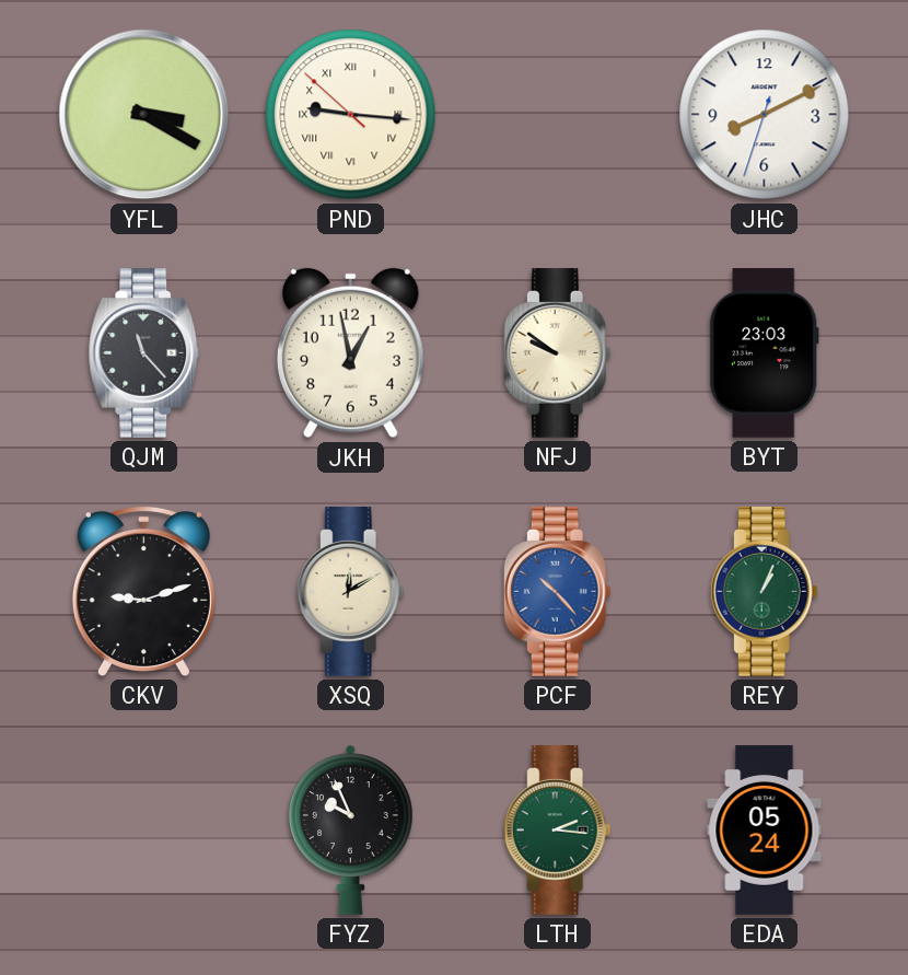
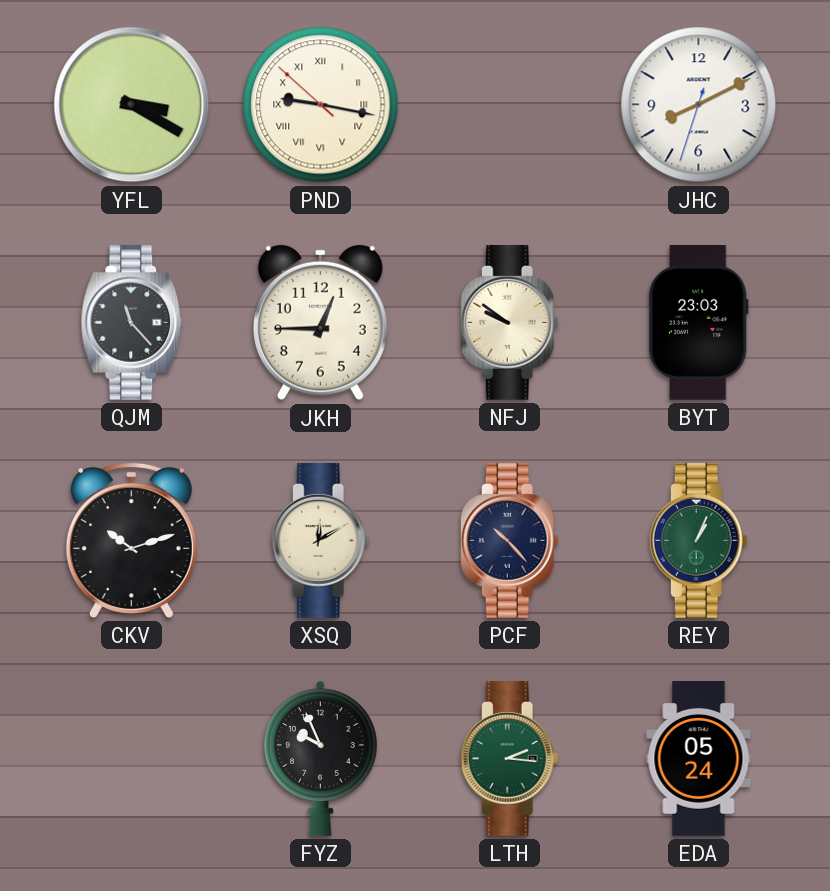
PND: 9:15 -> 9:16
JKH: 12:58 -> 12:45
CKV: 9:12 -> 10:12
PCF dial: blue -> navy
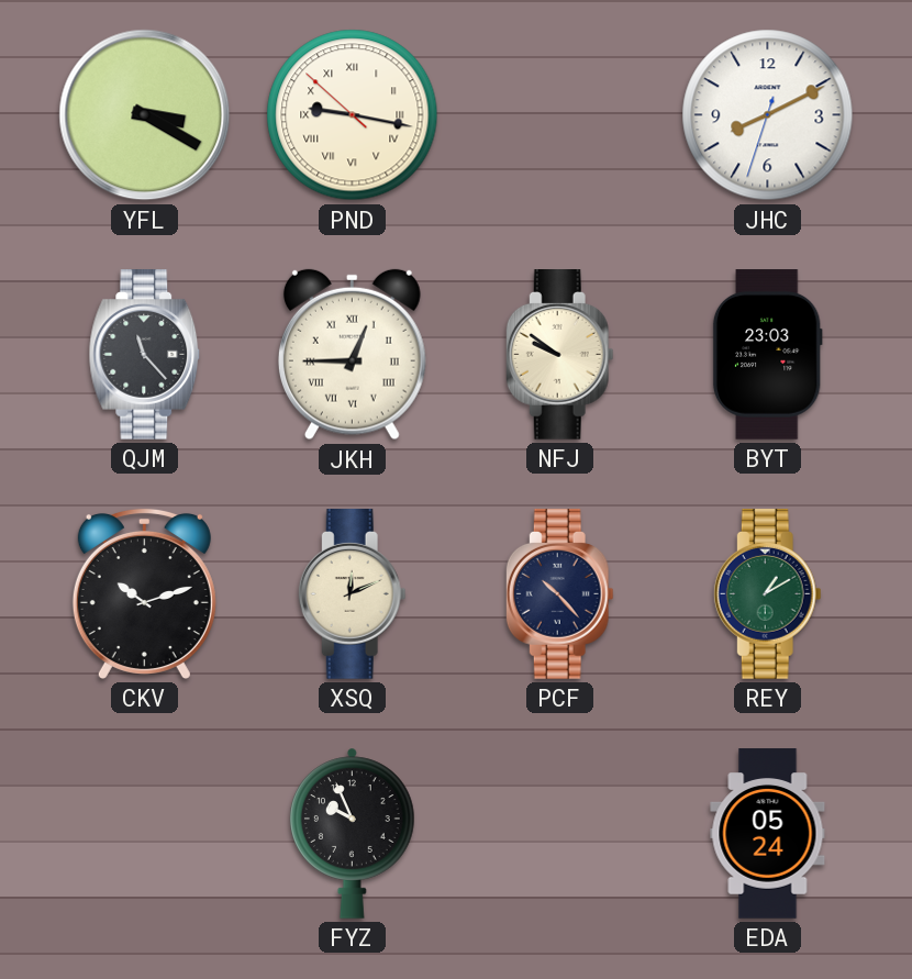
JKH numerals: Arabic -> Roman
XSQ: 12:10 -> 12:11
REY: 1:04 -> 1:10
LTH: 2:16 -> none
